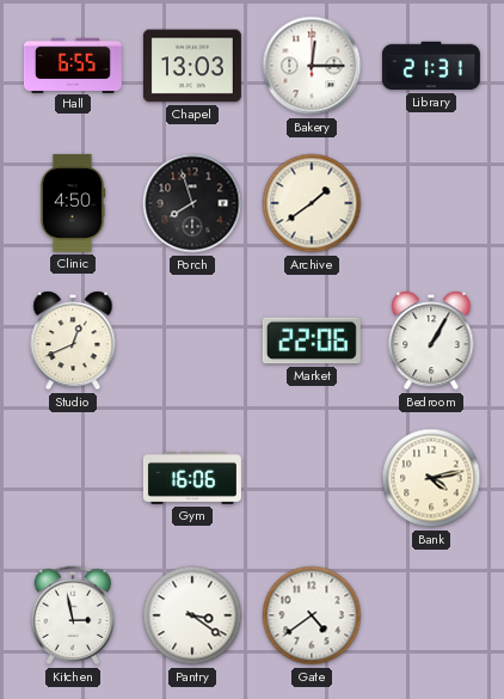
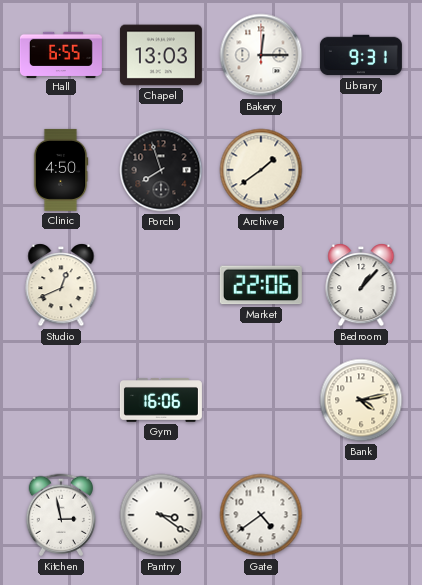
Library: 21:31 -> 9:31
Bedroom: 1:05 -> 1:07
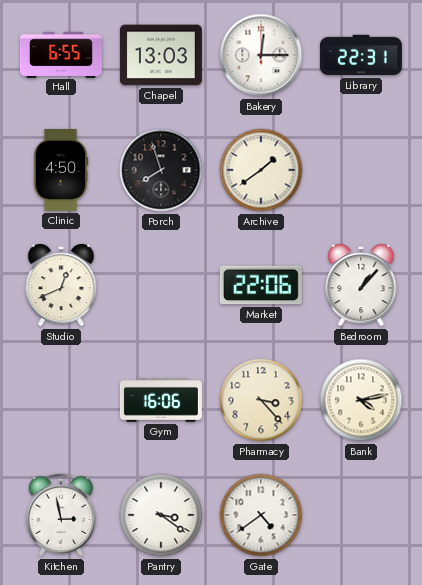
Library: 9:31 -> 22:31
Pharmacy: none -> 3:23
